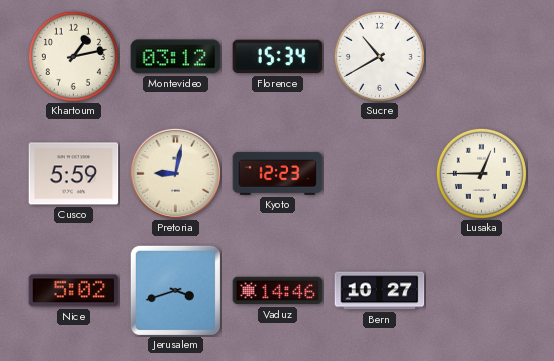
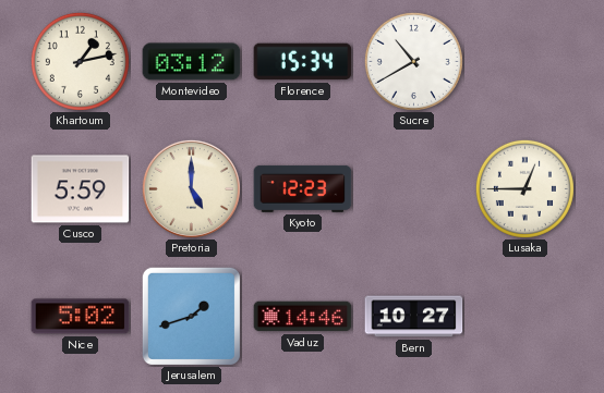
Pretoria: 9:02 -> 5:00
Jerusalem: 3:42 -> 1:42
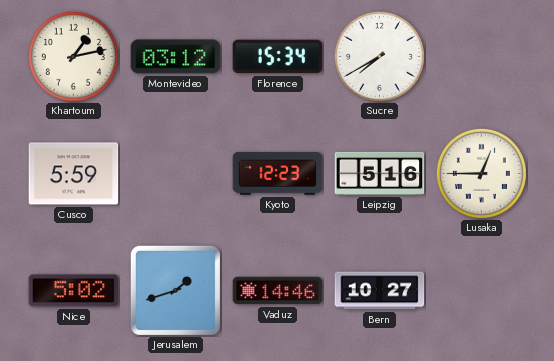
Sucre: 10:40 -> 7:40
Pretoria: 5:00 -> none
Leipzig: none -> 5:16
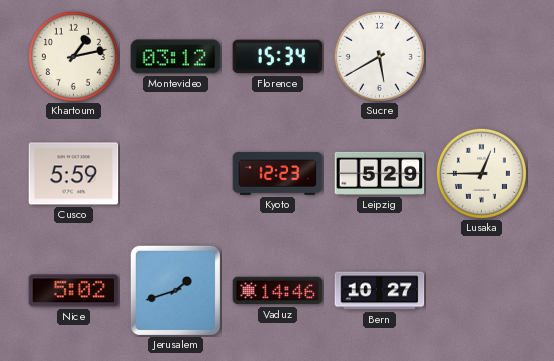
Sucre: 7:40 -> 5:40
Leipzig: 5:16 -> 5:29
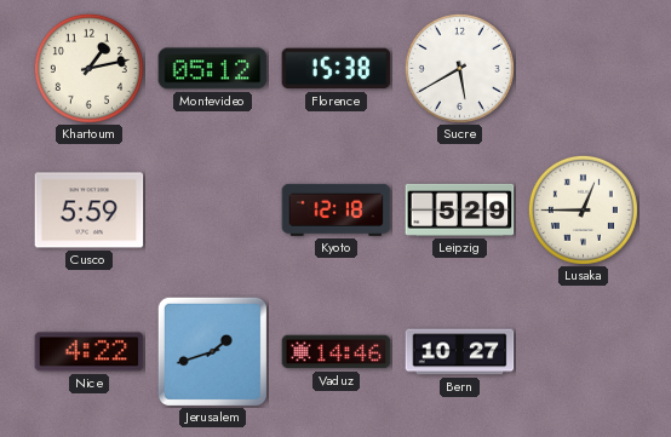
Montevideo: 03:12 -> 05:12
Florence: 15:34 -> 15:38
Kyoto: 12:23 -> 12:18
Nice: 5:02 -> 4:22
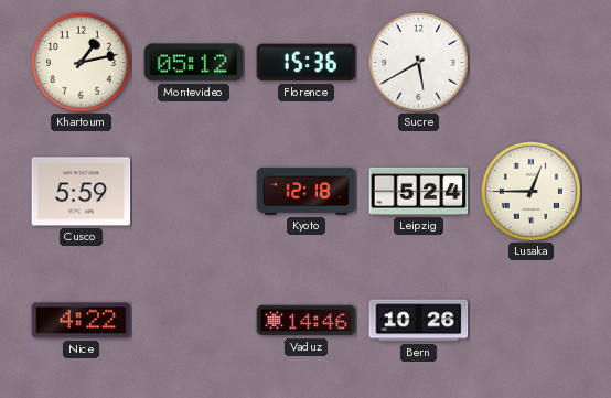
Florence: 15:38 -> 15:36
Leipzig: 5:29 -> 5:24
Jerusalem: 1:42 -> none
Bern: 10:27 -> 10:26
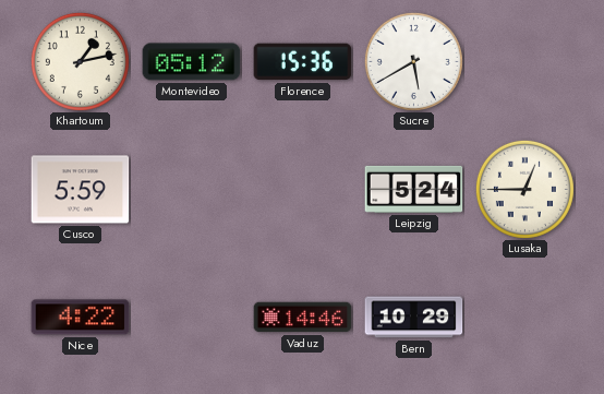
Kyoto: 12:18 -> none
Bern: 10:26 -> 10:29
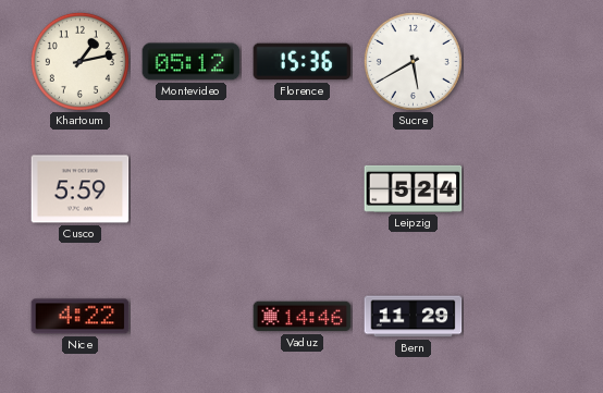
Lusaka: 12:45 -> none
Bern: 10:29 -> 11:29
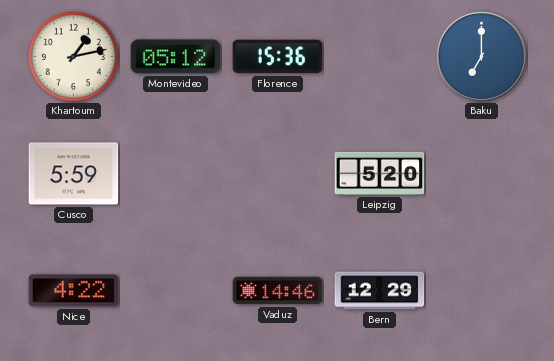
Sucre: 5:40 -> none
Baku: none -> 7:00
Leipzig: 5:24 -> 5:20
Bern: 11:29 -> 12:29
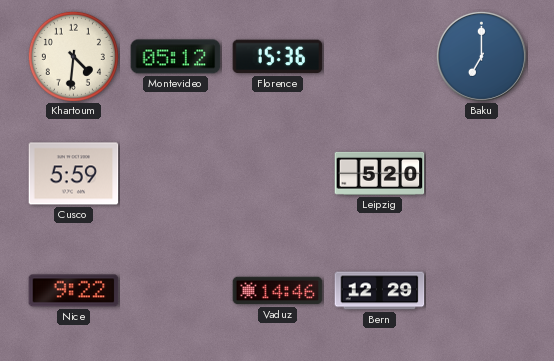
Khartoum: 1:13 -> 4:31
Nice: 4:22 -> 9:22
